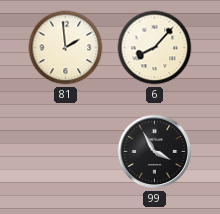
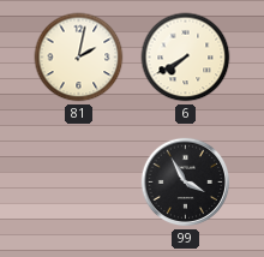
81: 1:59 -> 2:02
6: 8:07 -> 7:40
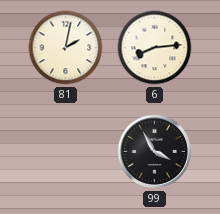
6: 7:40 -> 8:14
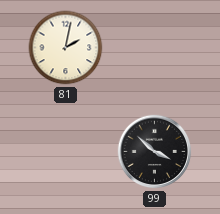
6: 8:14 -> none
99: 3:55 -> 3:52
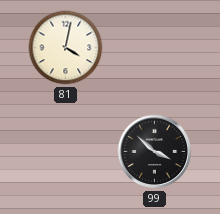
81: 2:02 -> 4:02
